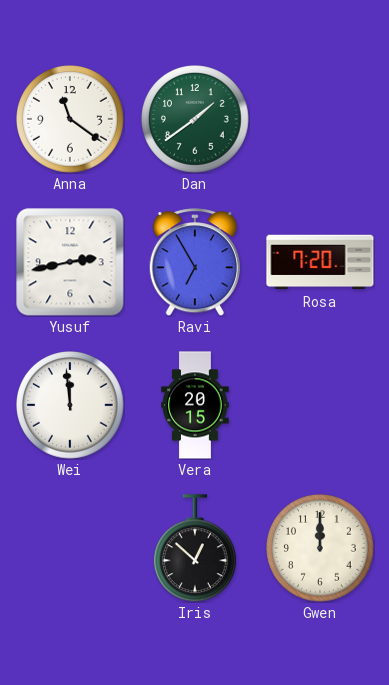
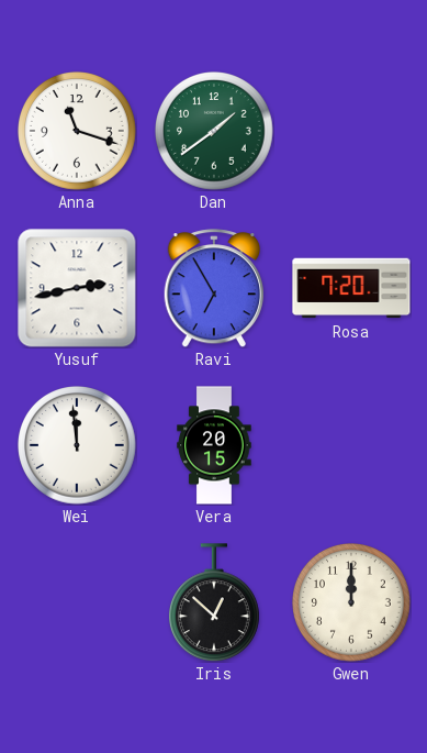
Anna: 11:21 -> 11:18
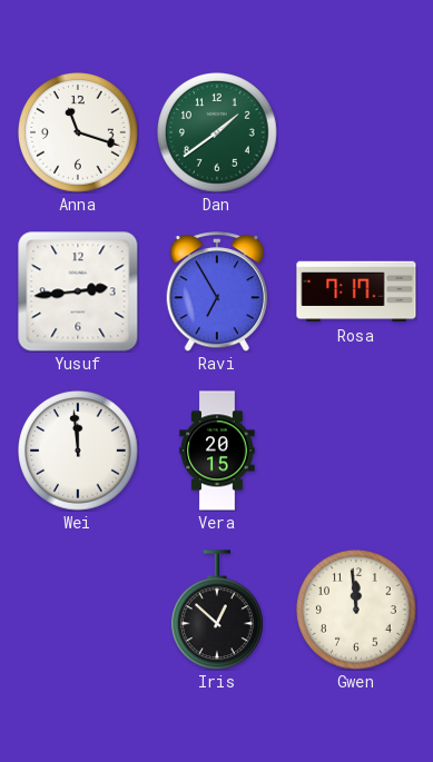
Yusuf: 2:43 -> 2:44
Rosa: 7:20 -> 7:17
Gwen: 12:00 -> 11:59
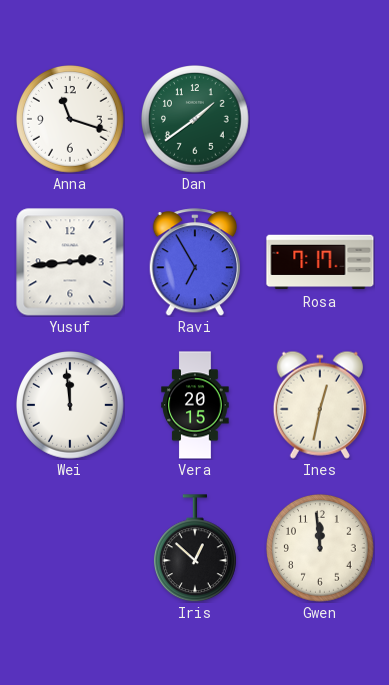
Ines: none -> 12:32
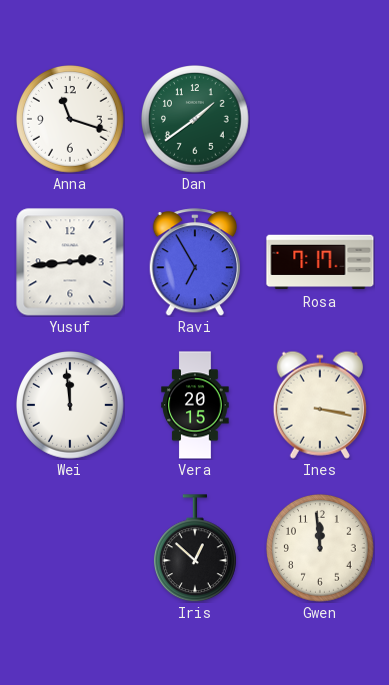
Ines: 12:32 -> 3:17
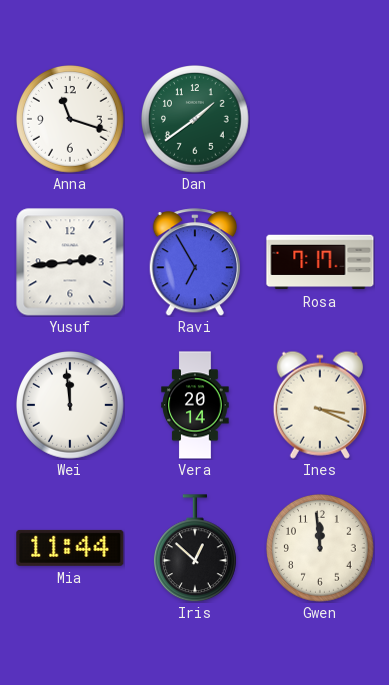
Vera: 20:15 -> 20:14
Ines: 3:17 -> 3:19
Mia: none -> 11:44
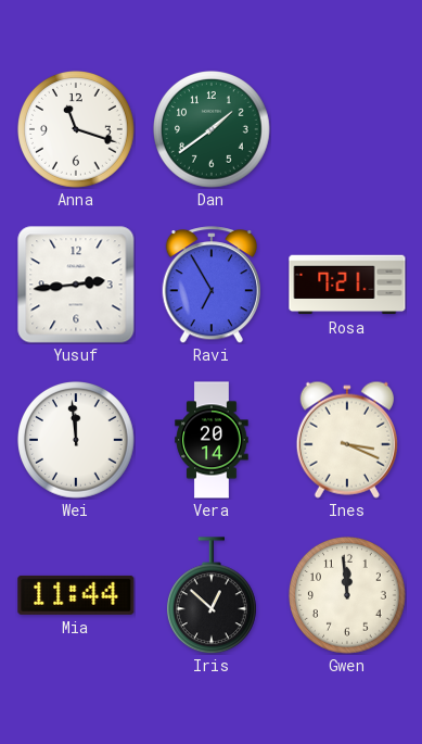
Rosa: 7:17 -> 7:21
